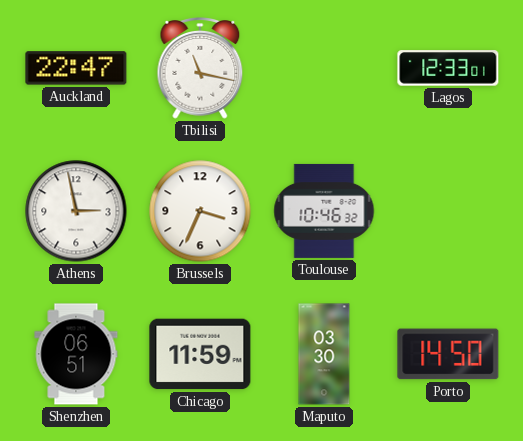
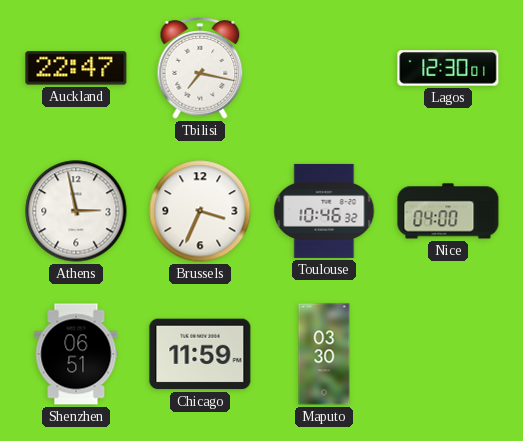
Tbilisi: 11:17 -> 7:17
Lagos: 12:33 -> 12:30
Nice: none -> 04:00
Porto: 14:50 -> none
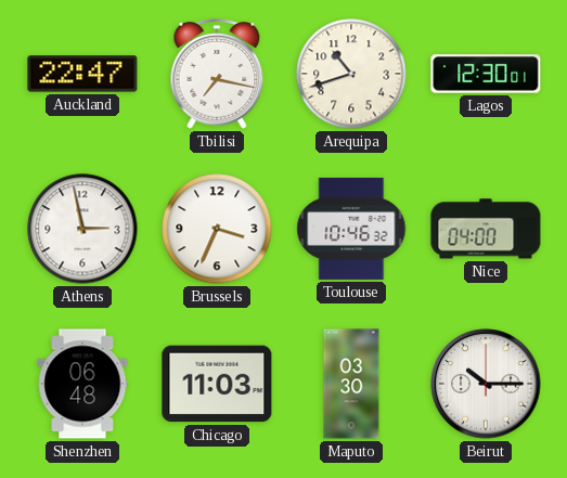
Arequipa: none -> 10:42
Shenzhen: 06:51 -> 06:48
Chicago: 11:59 -> 11:03
Beirut: none -> 10:15
